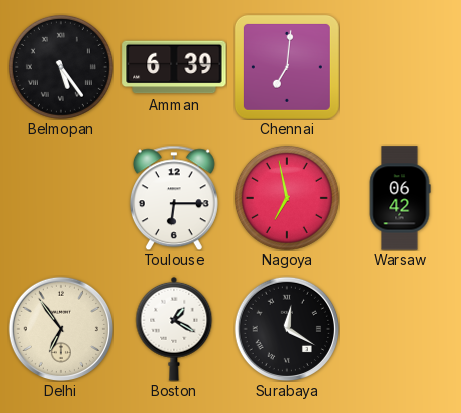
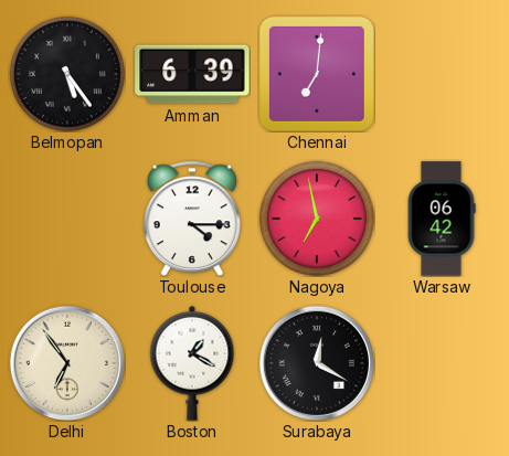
Toulouse: 6:15 -> 4:15
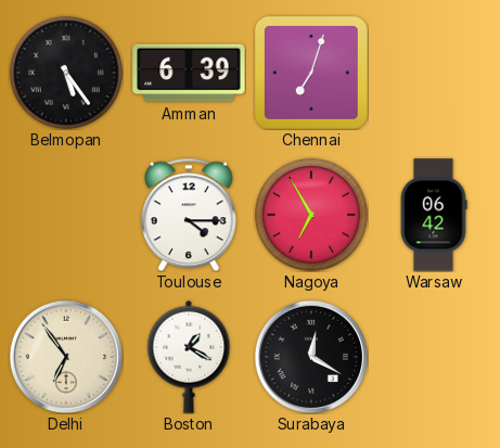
Chennai: 7:01 -> 7:03
Nagoya: 6:58 -> 6:55
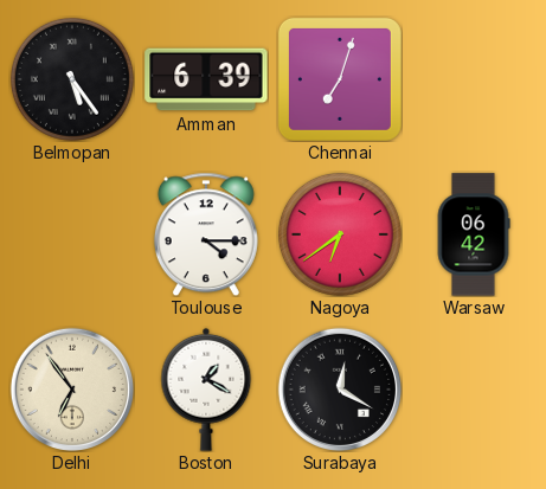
Nagoya: 6:55 -> 6:39
